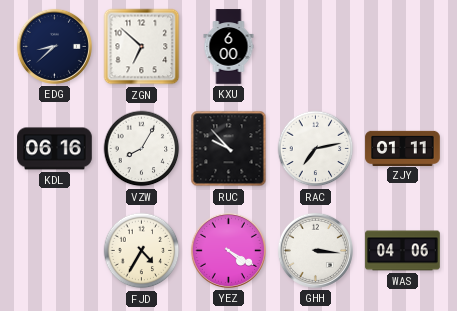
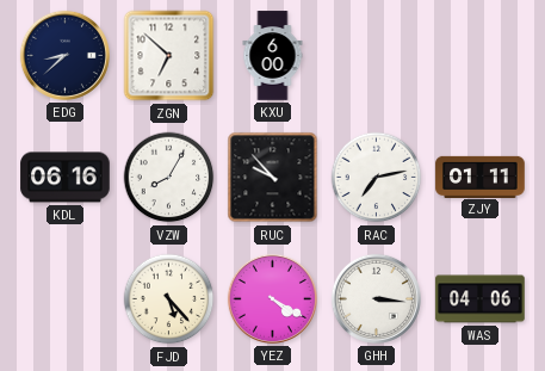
FJD: 4:35 -> 5:23
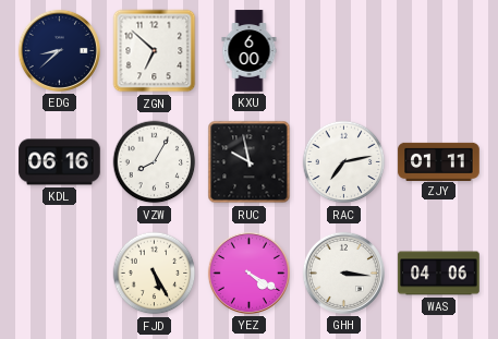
RUC: 9:53 -> 9:58
FJD: 5:23 -> 5:25
